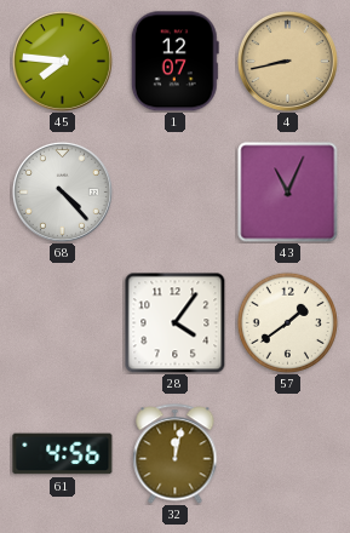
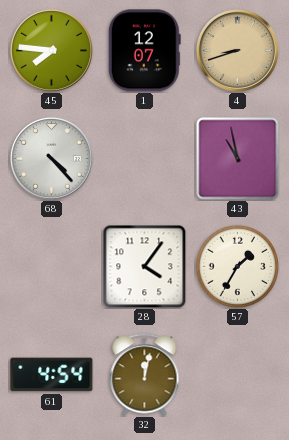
4: 8:43 -> 8:42
43: 11:04 -> 10:58
57: 1:39 -> 1:35
61: 4:56 -> 4:54
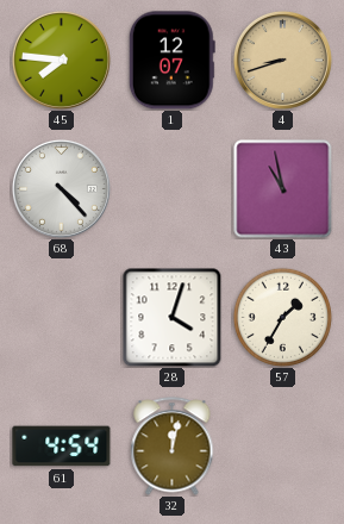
28: 4:06 -> 4:03
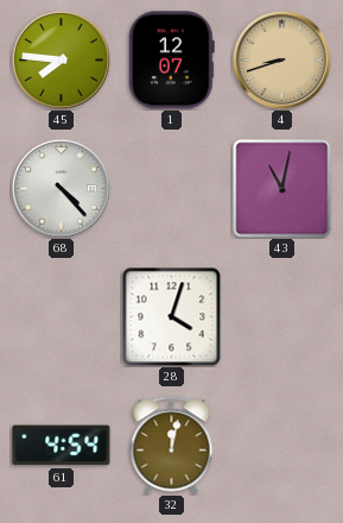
43: 10:58 -> 11:02
57: 1:35 -> none
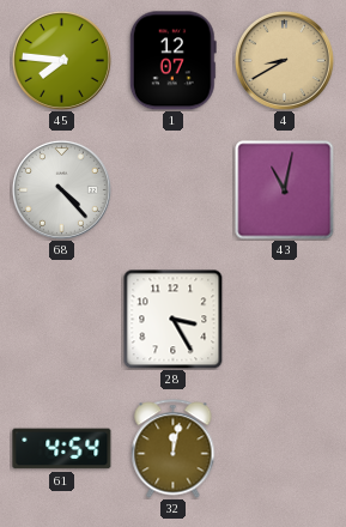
4: 8:42 -> 8:40
28: 4:03 -> 3:25
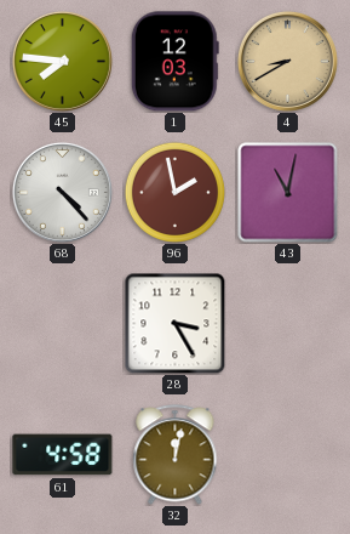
1: 12:07 -> 12:03
96: none -> 1:58
61: 4:54 -> 4:58
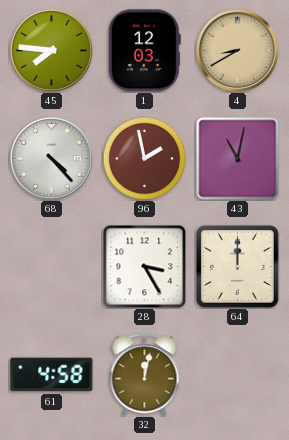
64: none -> 12:00
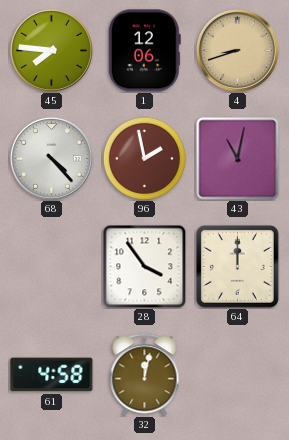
1: 12:03 -> 12:06
4: 8:40 -> 8:42
28: 3:25 -> 3:54
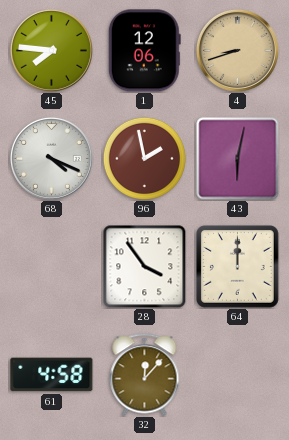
68: 4:23 -> 4:19
43: 11:02 -> 6:02
32: 12:02 -> 12:07
